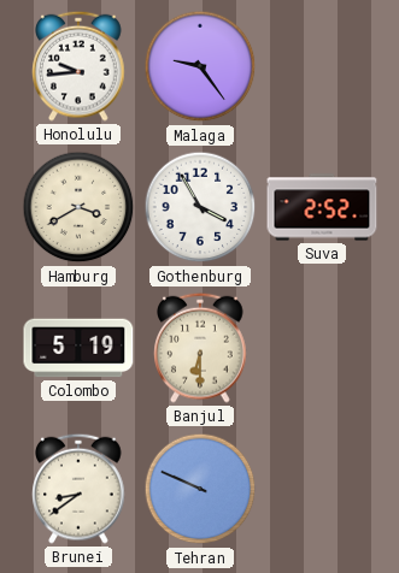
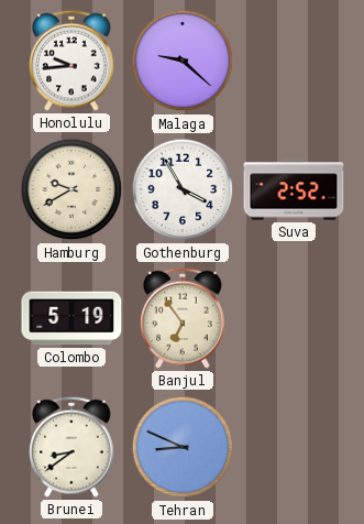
Malaga: 9:24 -> 9:22
Hamburg: 3:40 -> 9:40
Banjul: 6:30 -> 6:54
Tehran: 9:49 -> 8:49
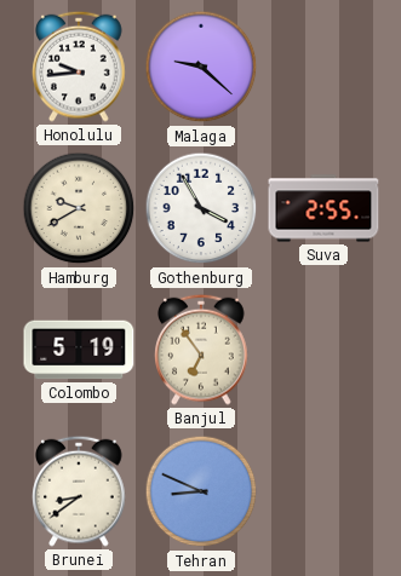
Suva: 2:52 -> 2:55
